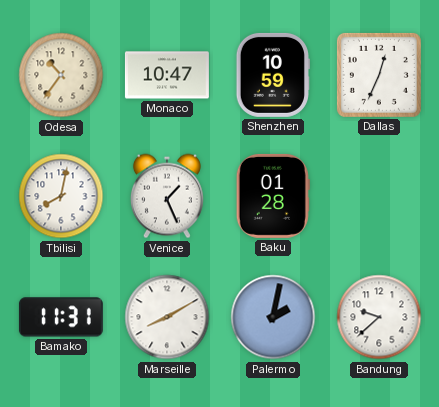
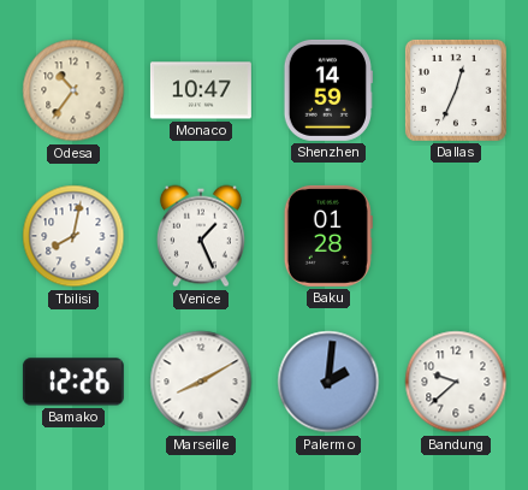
Shenzhen: 10:59 -> 14:59
Bamako: 11:31 -> 12:26
Palermo: 2:02 -> 2:01
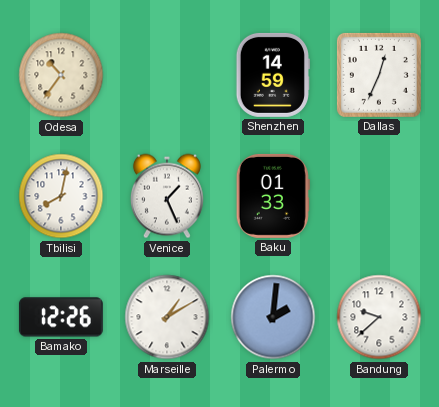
Monaco: 10:47 -> none
Baku: 01:28 -> 01:33
Marseille: 8:10 -> 1:10
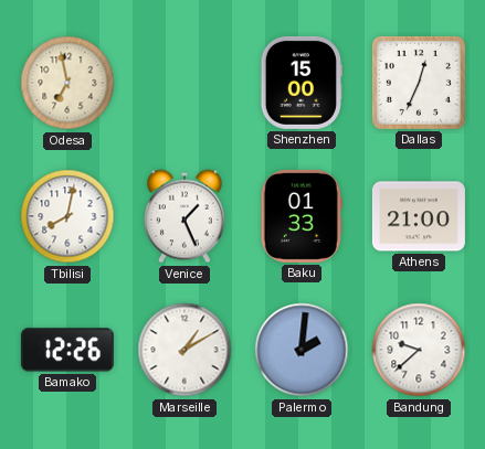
Odesa: 10:36 -> 6:58
Shenzhen: 14:59 -> 15:00
Athens: none -> 21:00
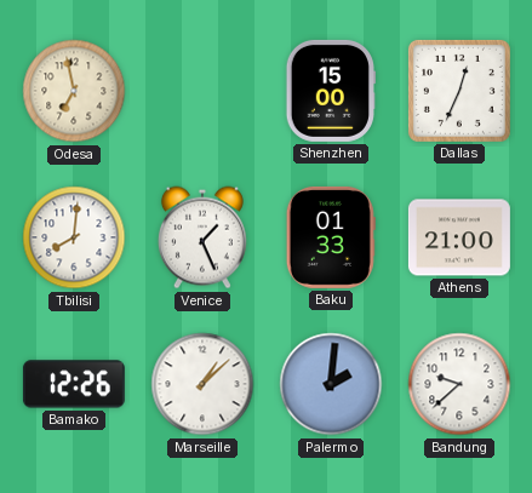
Tbilisi: 8:02 -> 8:01
Marseille: 1:10 -> 1:08
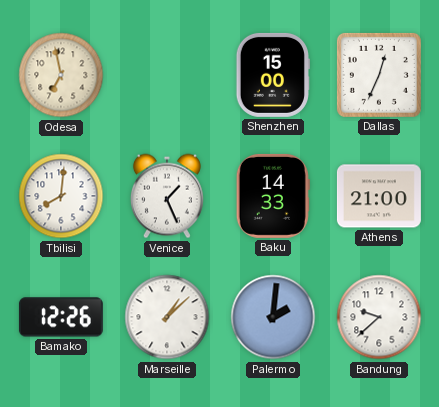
Baku: 01:33 -> 14:33
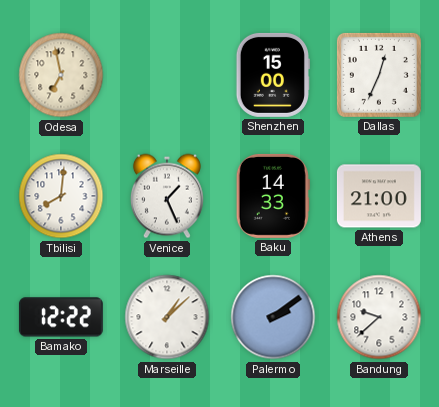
Bamako: 12:26 -> 12:22
Palermo: 2:01 -> 2:09
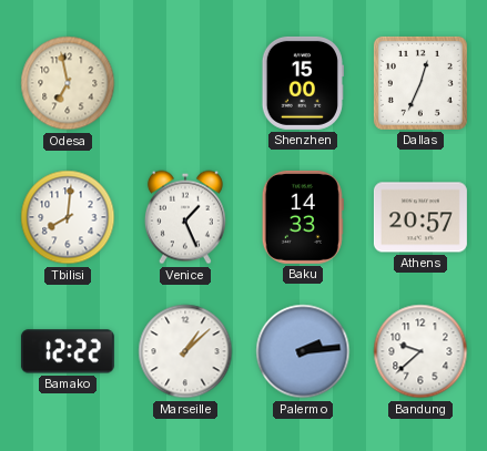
Athens: 21:00 -> 20:57
Palermo: 2:09 -> 2:14
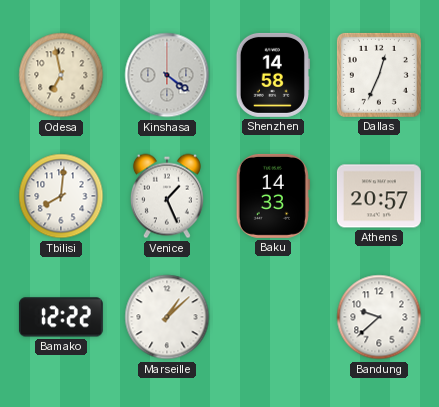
Kinshasa: none -> 4:21
Shenzhen: 15:00 -> 14:58
Palermo: 2:14 -> none
